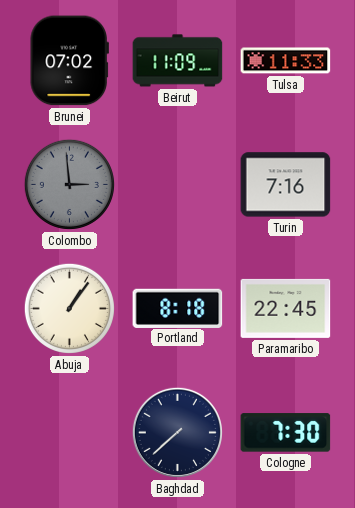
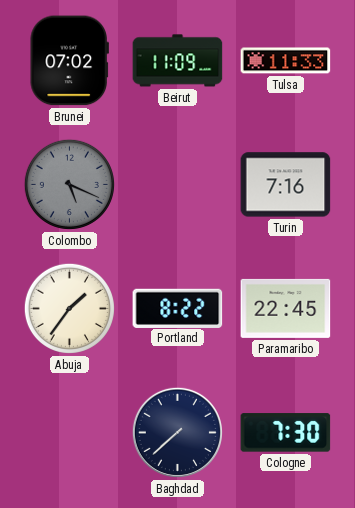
Colombo: 2:59 -> 5:19
Abuja: 1:06 -> 1:36
Portland: 8:18 -> 8:22
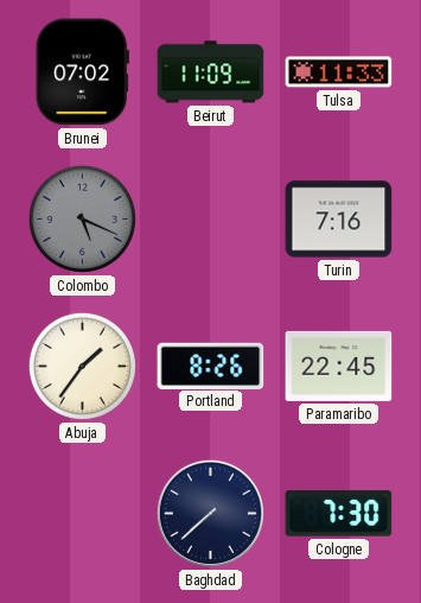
Portland: 8:22 -> 8:26
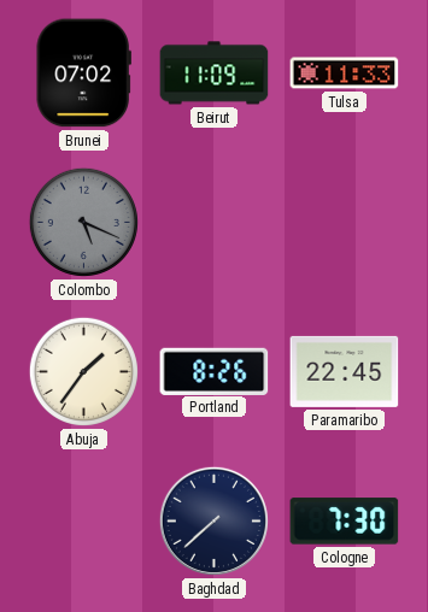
Turin: 7:16 -> none
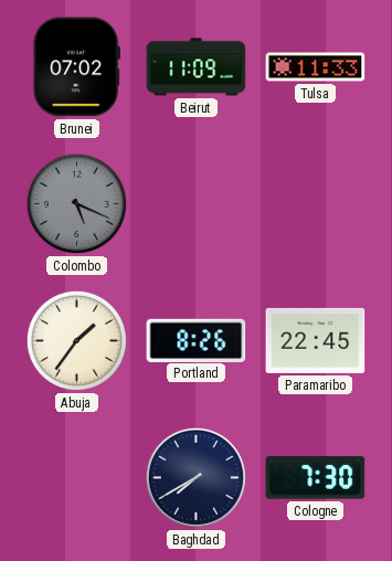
Baghdad: 7:38 -> 7:40
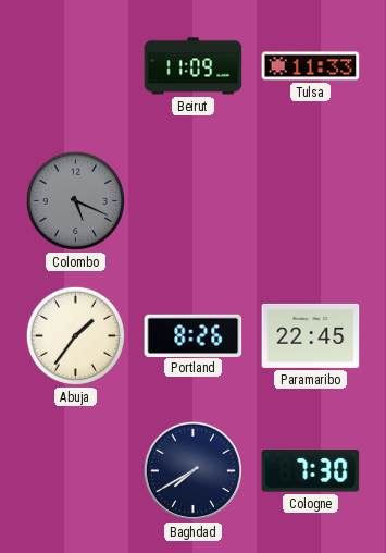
Brunei: 07:02 -> none
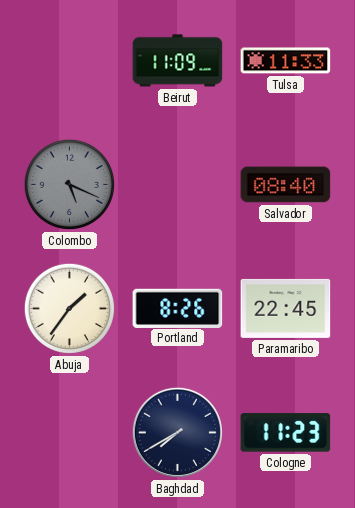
Salvador: none -> 08:40
Cologne: 7:30 -> 11:23
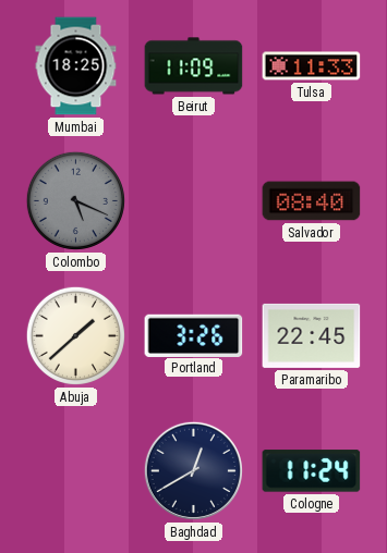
Mumbai: none -> 18:25
Abuja: 1:36 -> 1:38
Portland: 8:26 -> 3:26
Baghdad: 7:40 -> 12:40
Cologne: 11:23 -> 11:24
